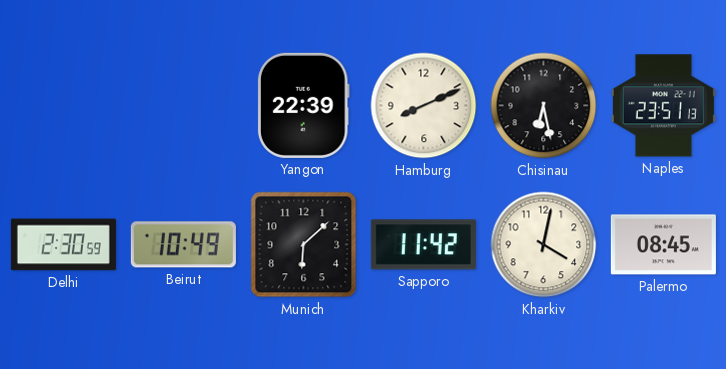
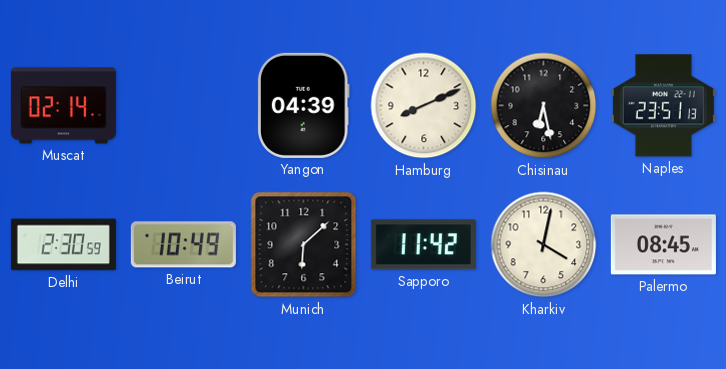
Muscat: none -> 02:14
Yangon: 22:39 -> 04:39
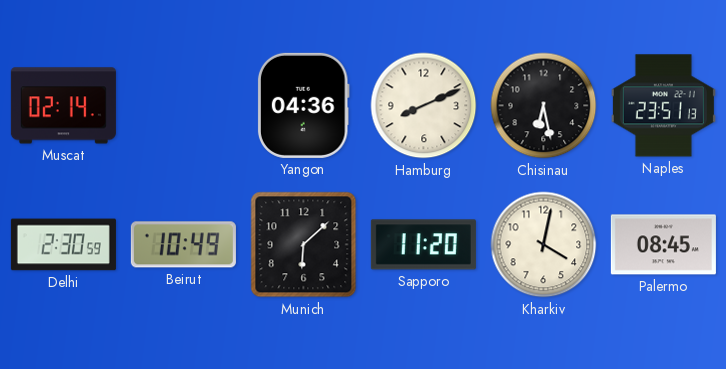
Yangon: 04:39 -> 04:36
Sapporo: 11:42 -> 11:20
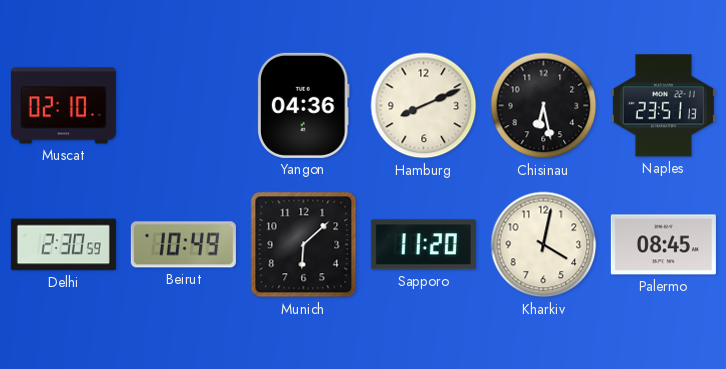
Muscat: 02:14 -> 02:10
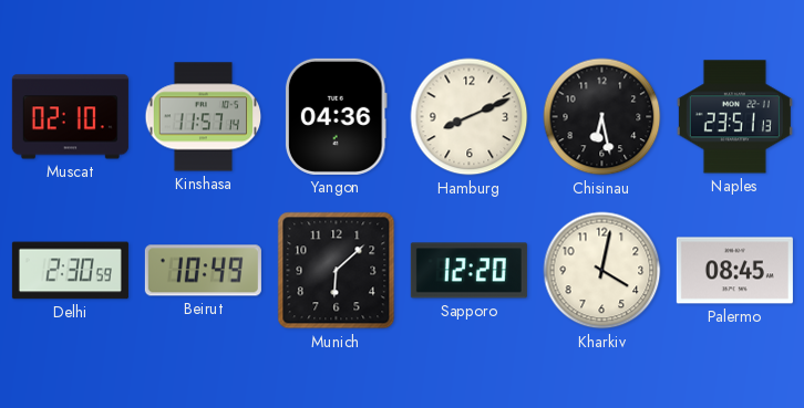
Kinshasa: none -> 11:57
Sapporo: 11:20 -> 12:20
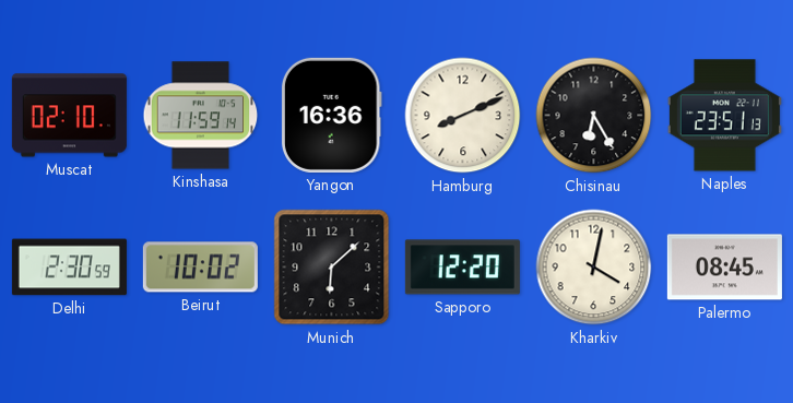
Kinshasa: 11:57 -> 11:59
Yangon: 04:36 -> 16:36
Chisinau: 6:28 -> 6:25
Beirut: 10:49 -> 10:02
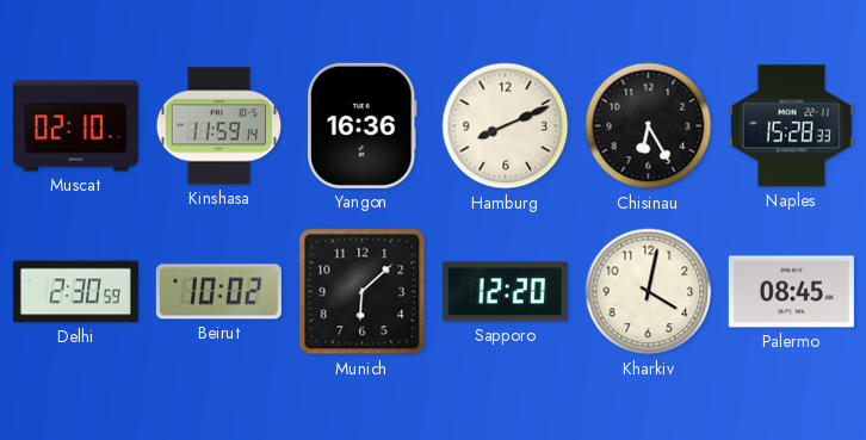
Naples: 23:51 -> 15:28
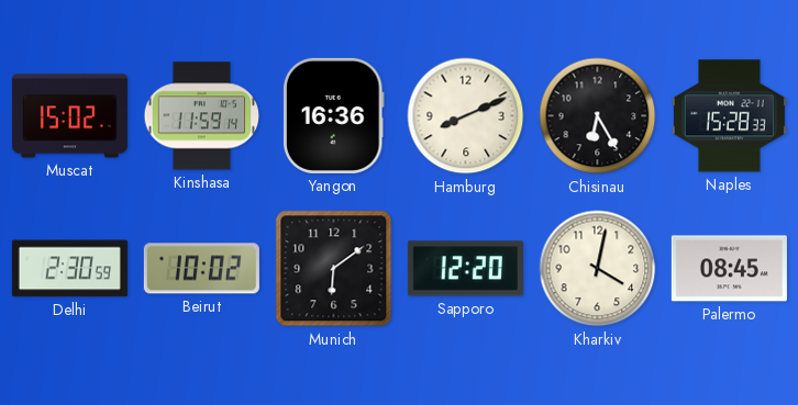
Muscat: 02:10 -> 15:02
Munich: 6:08 -> 6:09
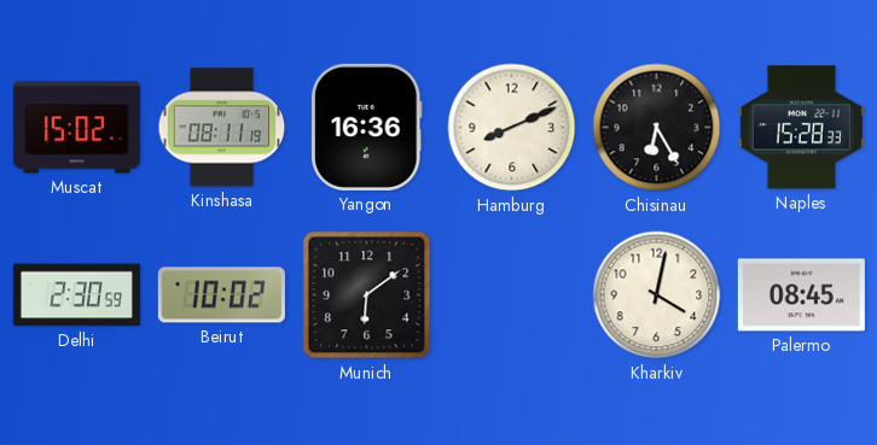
Kinshasa: 11:59 -> 08:11
Sapporo: 12:20 -> none
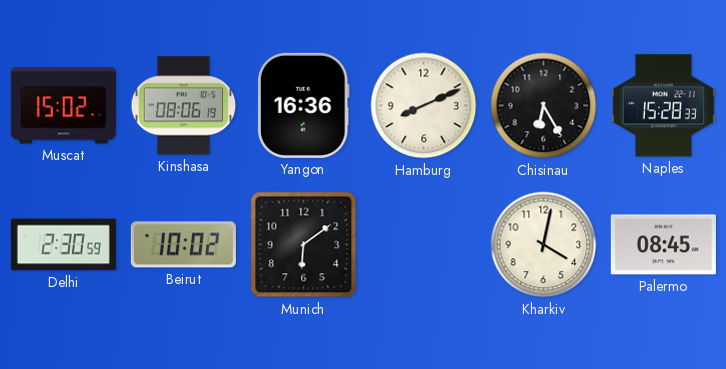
Kinshasa: 08:11 -> 08:06
